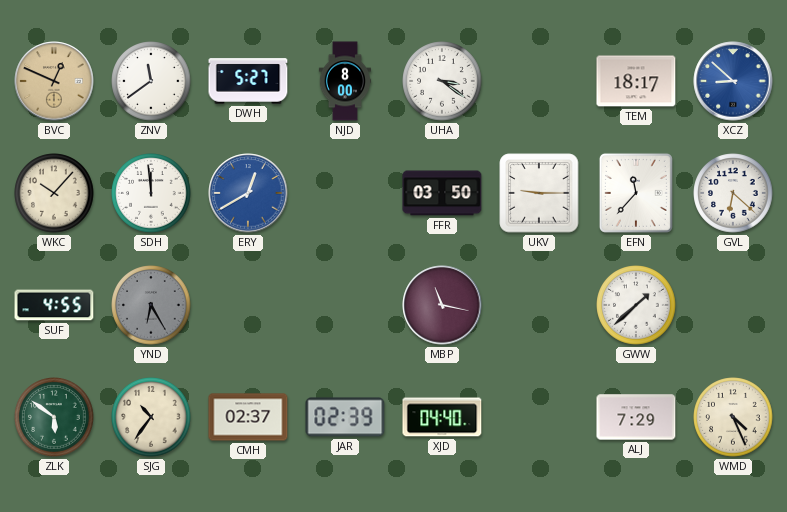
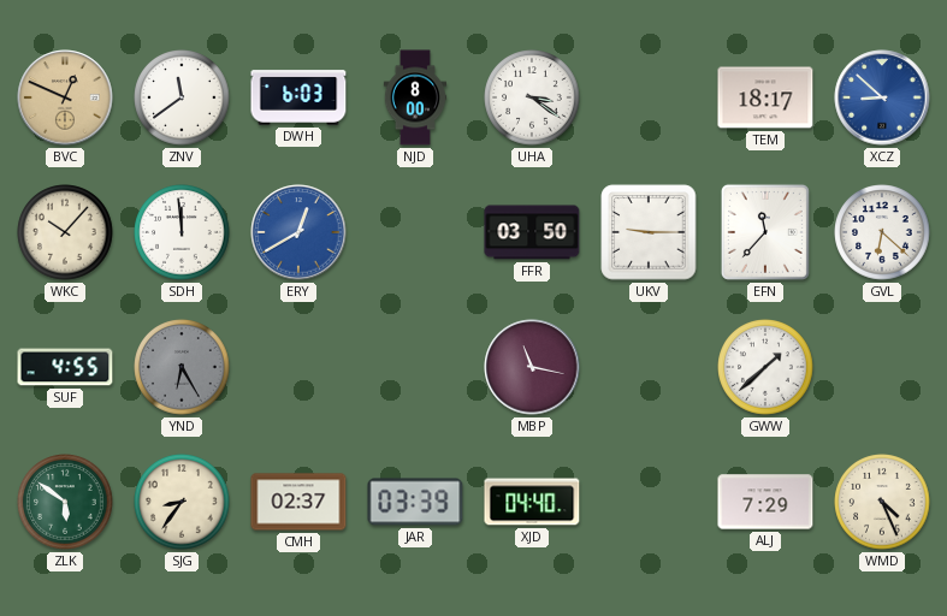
DWH: 5:27 -> 6:03
SJG: 10:36 -> 8:36
JAR: 02:39 -> 03:39
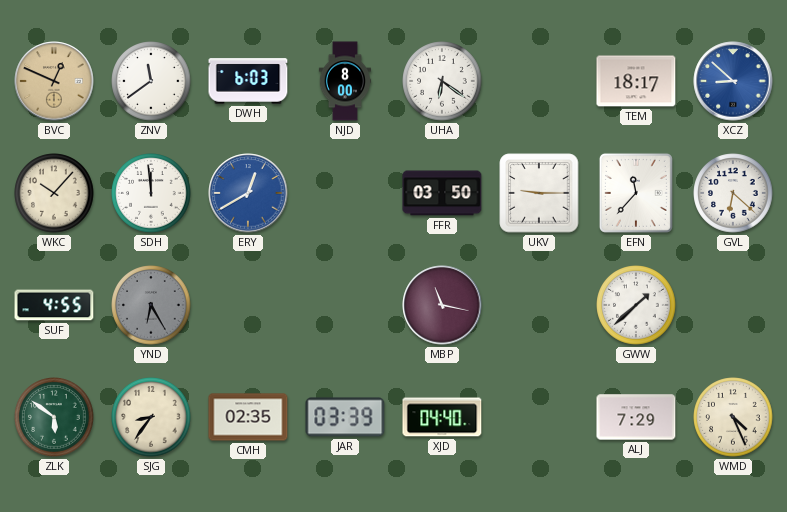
UHA: 3:21 -> 6:21
CMH: 02:37 -> 02:35
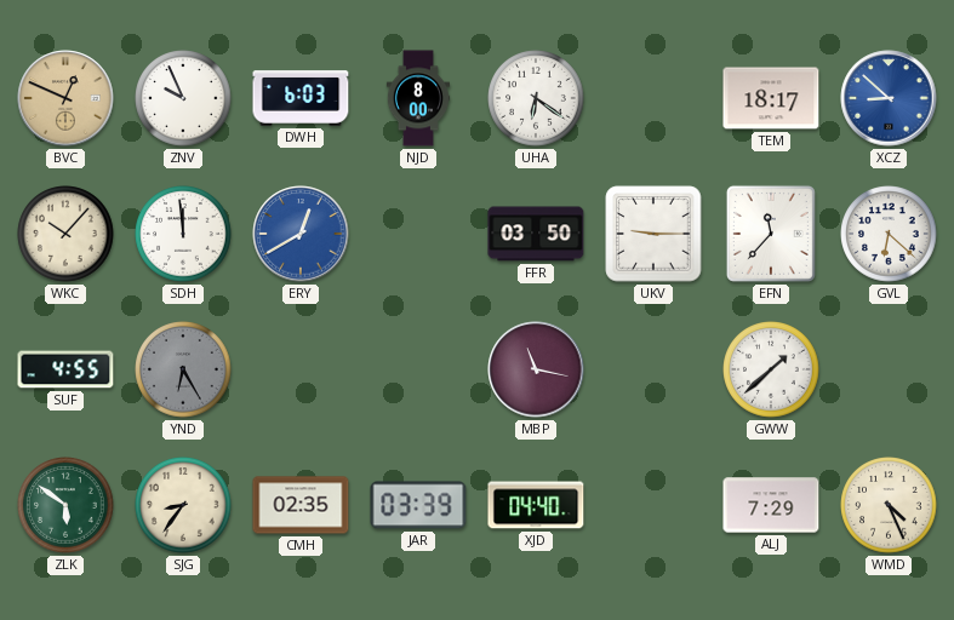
ZNV: 11:39 -> 9:56
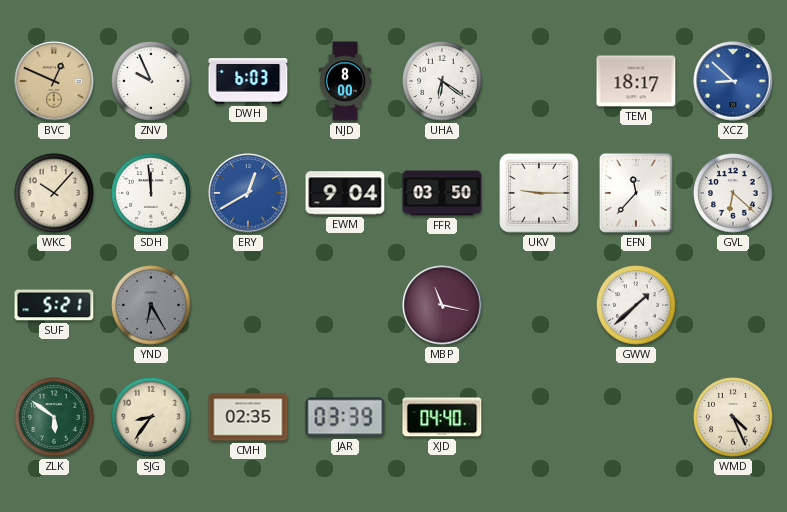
EWM: none -> 9:04
SUF: 4:55 -> 5:21
ALJ: 7:29 -> none
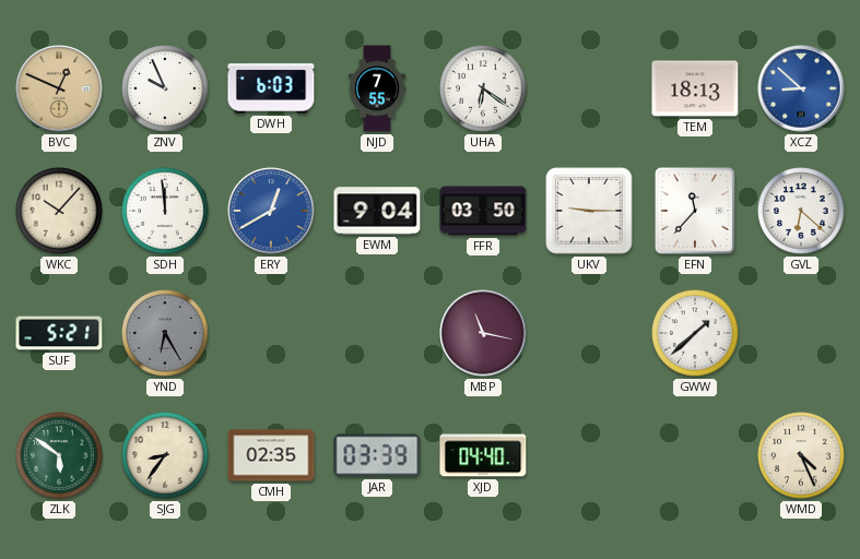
NJD: 8:00 -> 7:55
TEM: 18:17 -> 18:13
